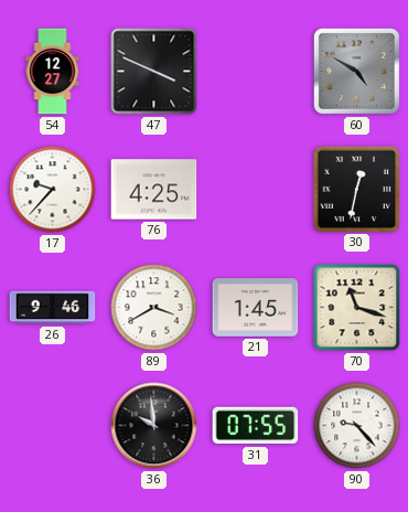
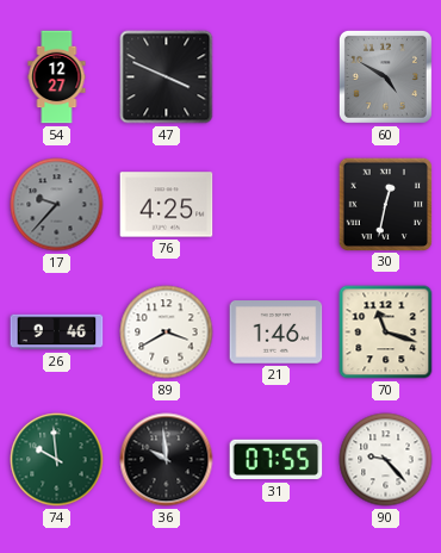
17 dial: white -> grey
21: 1:45 -> 1:46
74: none -> 9:59
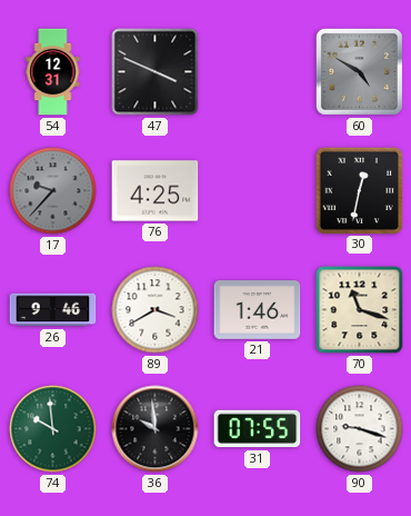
54: 12:27 -> 12:31
90: 9:23 -> 9:18
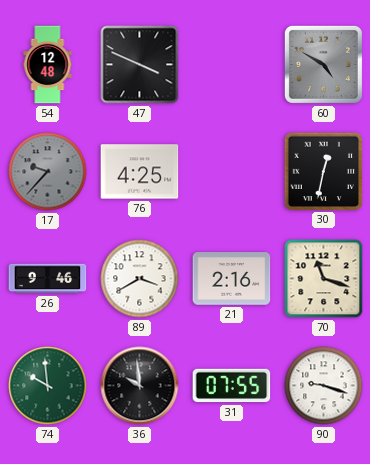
54: 12:31 -> 12:48
21: 1:46 -> 2:16
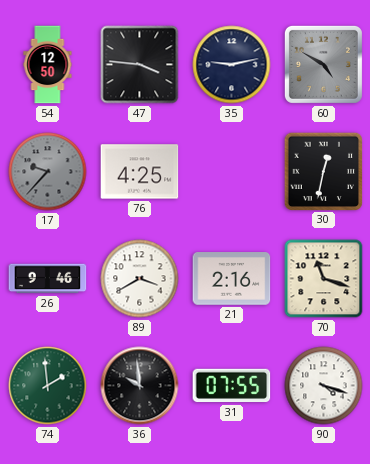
54: 12:48 -> 12:50
47: 3:49 -> 3:46
35: none -> 9:13
74: 9:59 -> 1:59
90: 9:18 -> 4:18
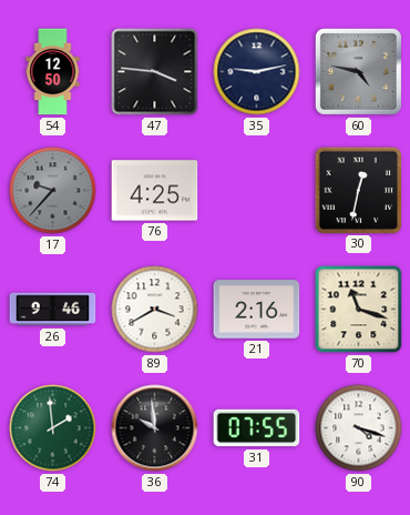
60: 4:50 -> 4:47
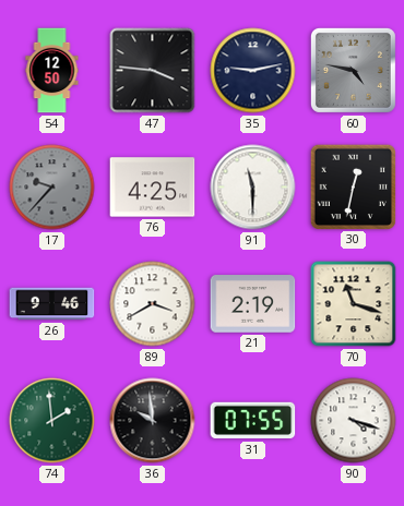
91: none -> 11:30
21: 2:16 -> 2:19
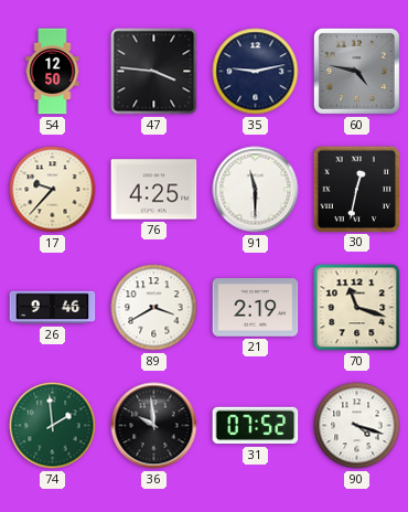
17 dial: grey -> cream
31: 07:55 -> 07:52
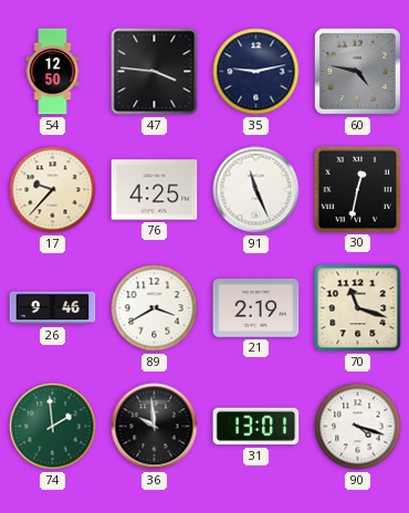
91: 11:30 -> 11:26
31: 07:52 -> 13:01
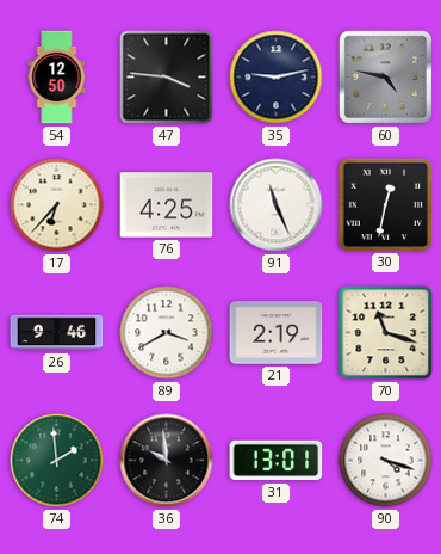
17: 9:37 -> 6:37
